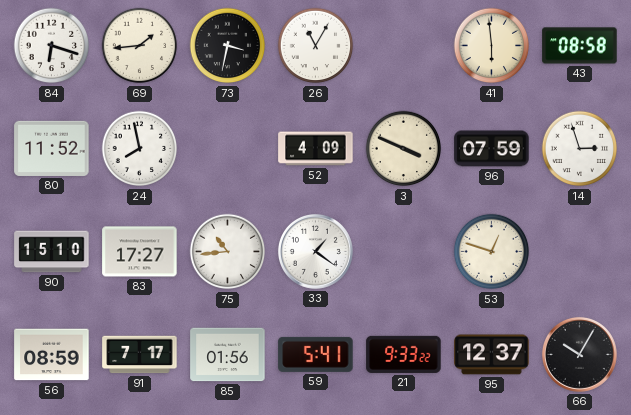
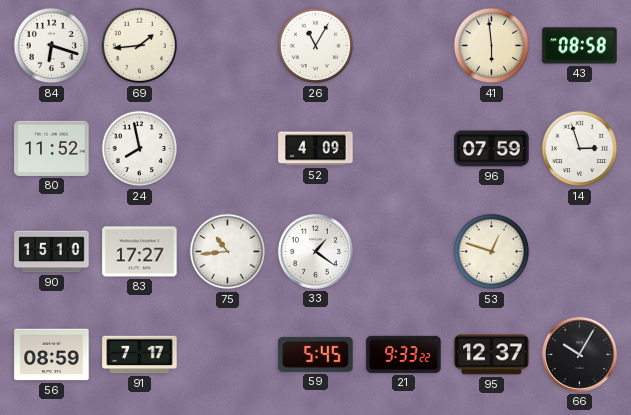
73: 3:32 -> none
3: 3:49 -> none
85: 01:56 -> none
59: 5:41 -> 5:45
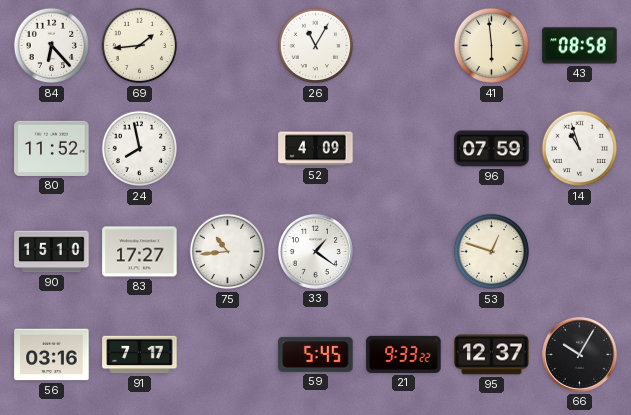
84: 6:18 -> 6:23
14: 2:57 -> 10:57
56: 08:59 -> 03:16
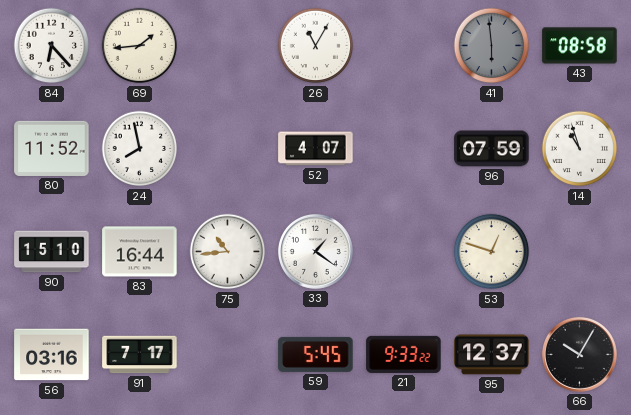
41 dial: cream -> grey
52: 4:09 -> 4:07
83: 17:27 -> 16:44
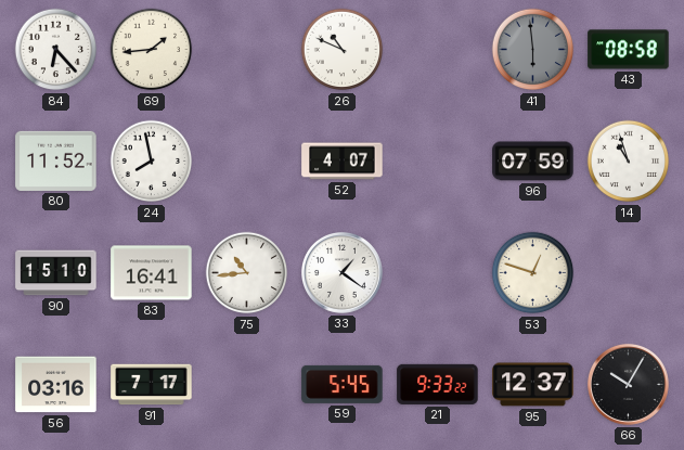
26: 11:05 -> 10:49
83: 16:44 -> 16:41
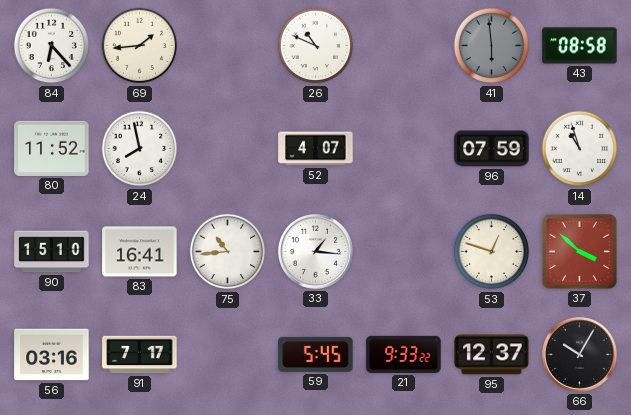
33: 1:21 -> 1:16
37: none -> 3:52
